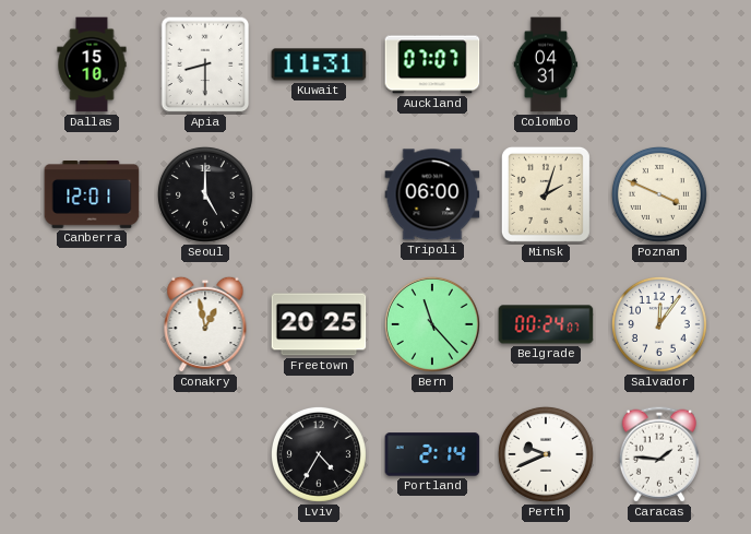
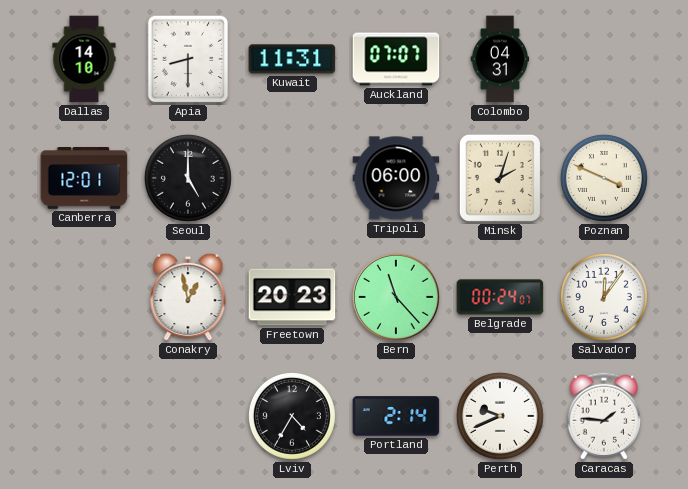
Dallas: 15:10 -> 14:10
Freetown: 20:25 -> 20:23
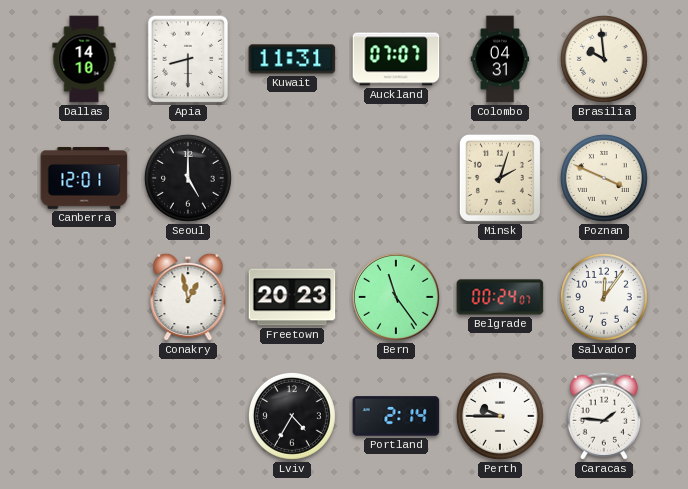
Brasilia: none -> 9:59
Tripoli: 06:00 -> none
Bern: 11:23 -> 11:24
Perth: 9:41 -> 9:45
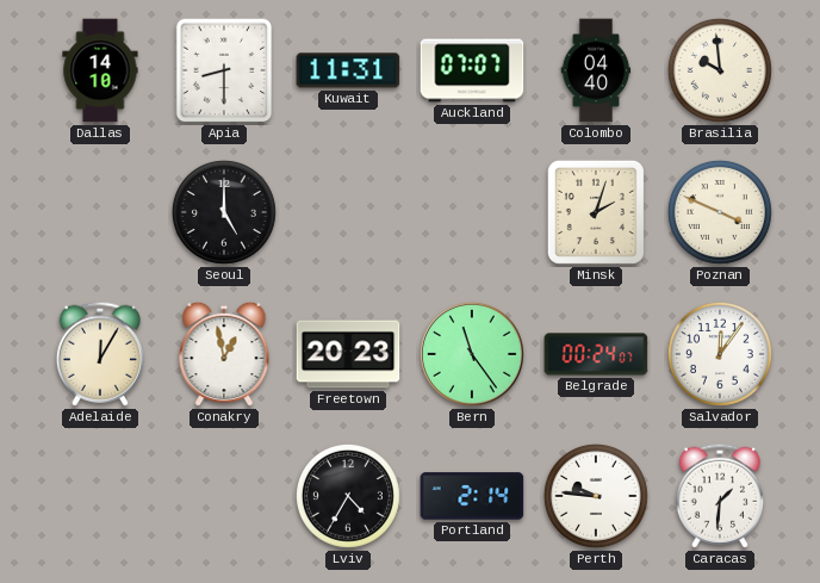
Colombo: 04:31 -> 04:40
Canberra: 12:01 -> none
Adelaide: none -> 12:05
Perth: 9:45 -> 9:46
Caracas: 1:46 -> 1:31
